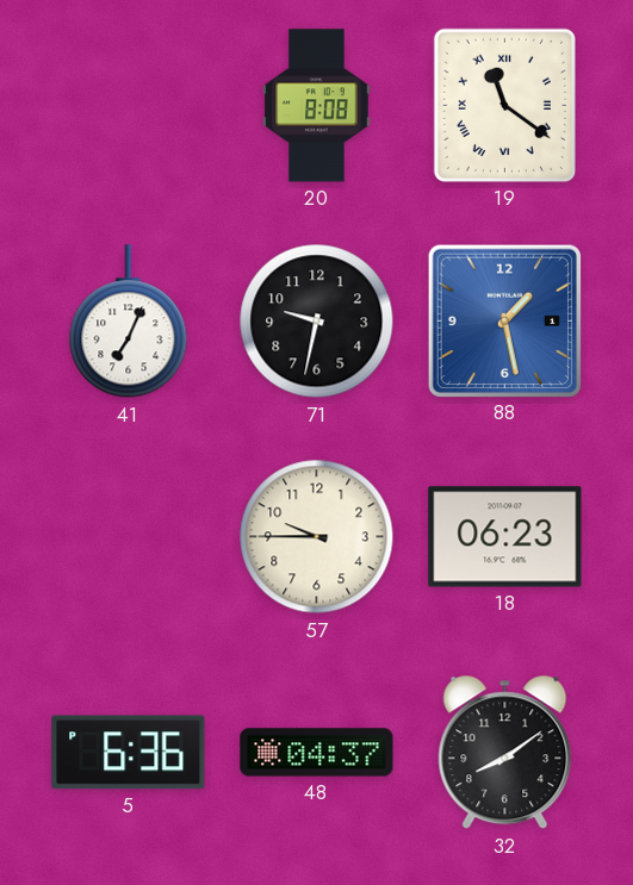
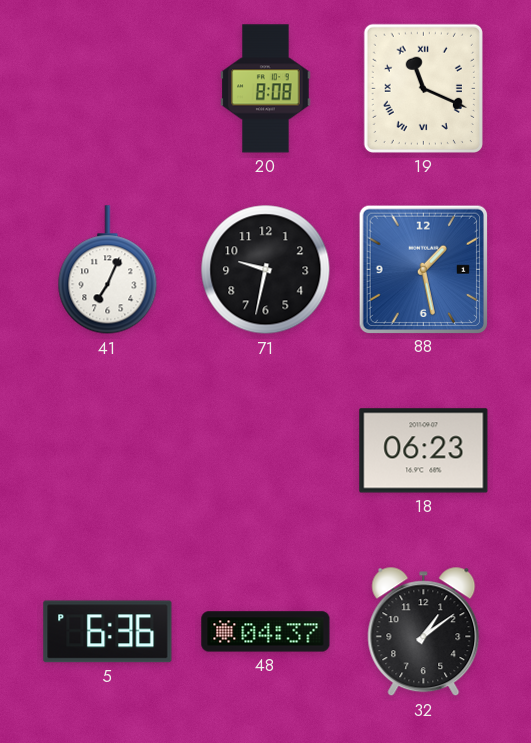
19: 11:21 -> 11:19
57: 9:45 -> none
32: 8:09 -> 1:09
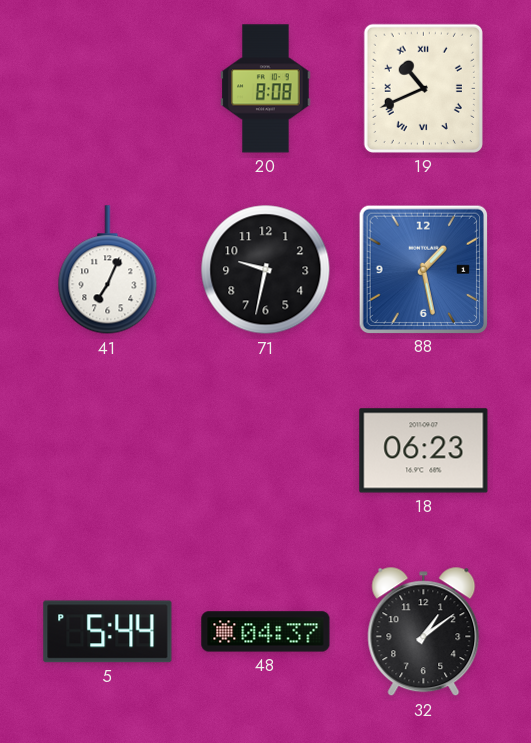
19: 11:19 -> 10:41
5: 6:36 -> 5:44
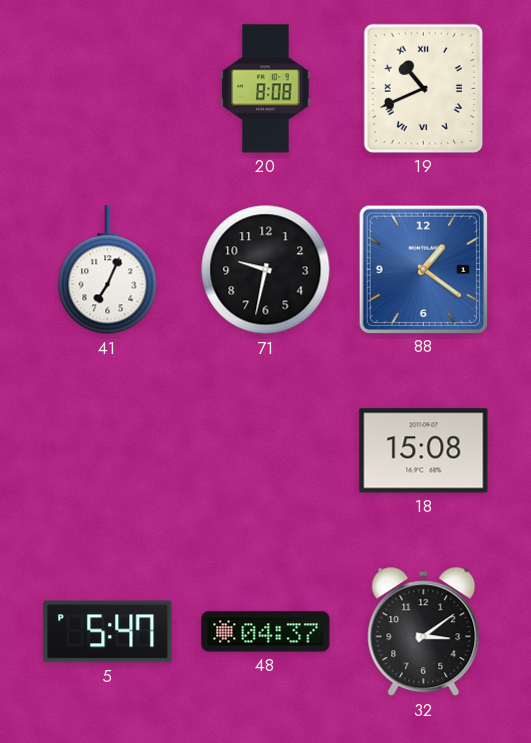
88: 1:28 -> 1:21
18: 06:23 -> 15:08
5: 5:44 -> 5:47
32: 1:09 -> 3:09
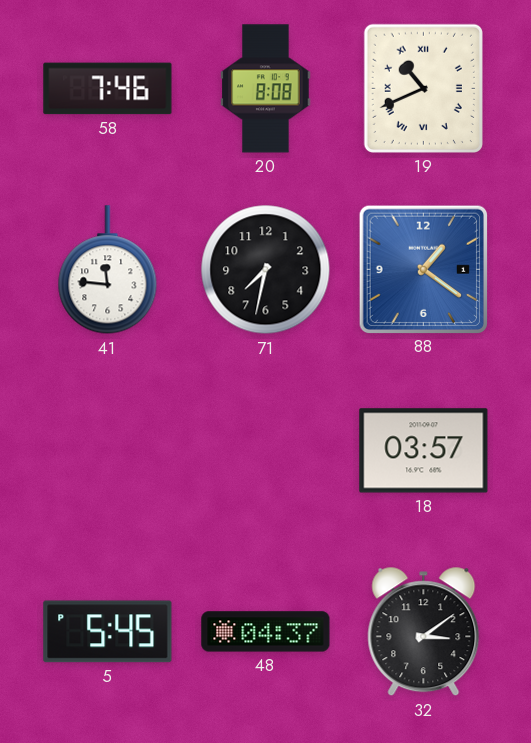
58: none -> 7:46
41: 7:04 -> 11:46
71: 9:32 -> 7:32
18: 15:08 -> 03:57
5: 5:47 -> 5:45
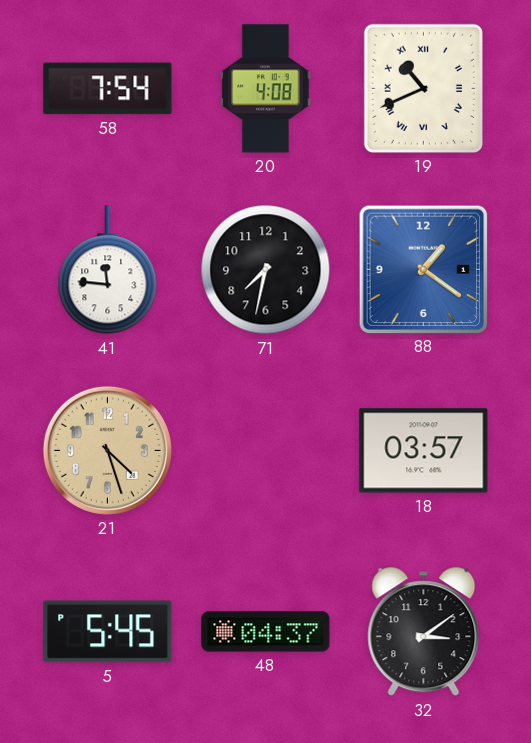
58: 7:46 -> 7:54
20: 8:08 -> 4:08
21: none -> 4:27
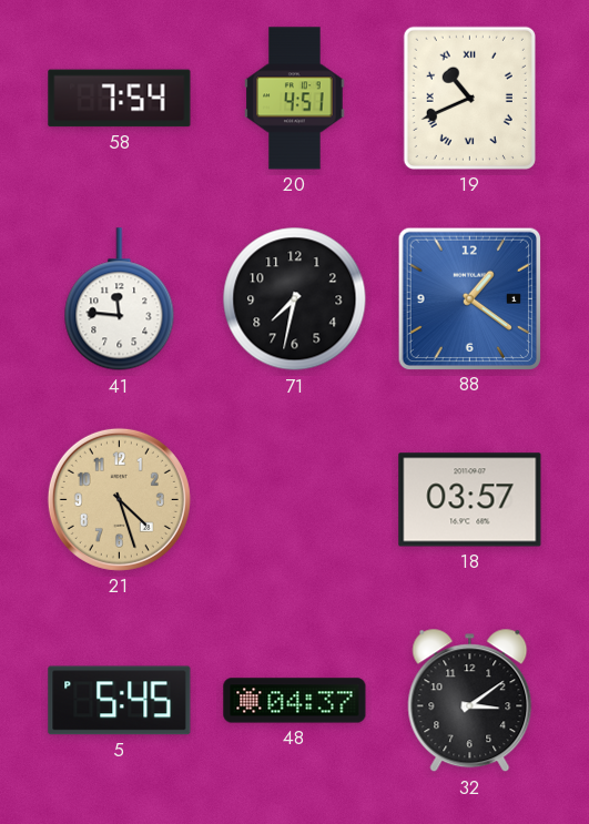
20: 4:08 -> 4:51
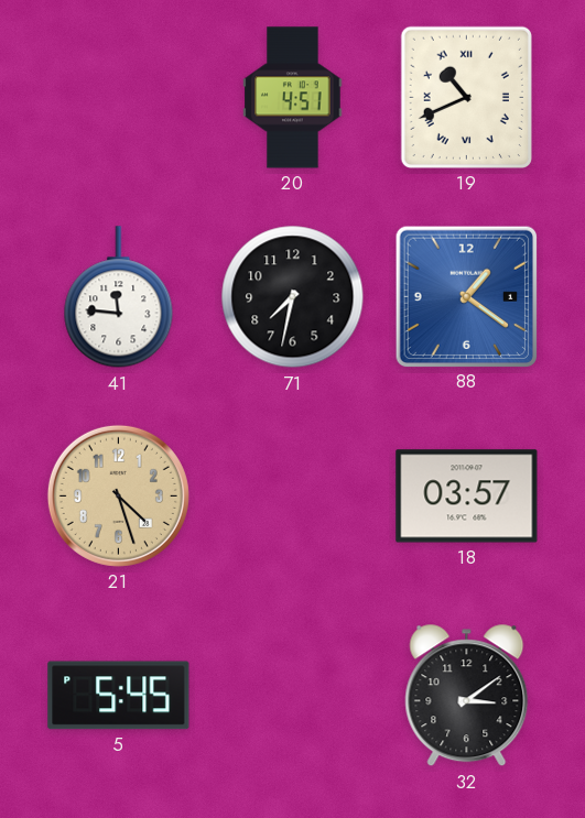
58: 7:54 -> none
48: 04:37 -> none
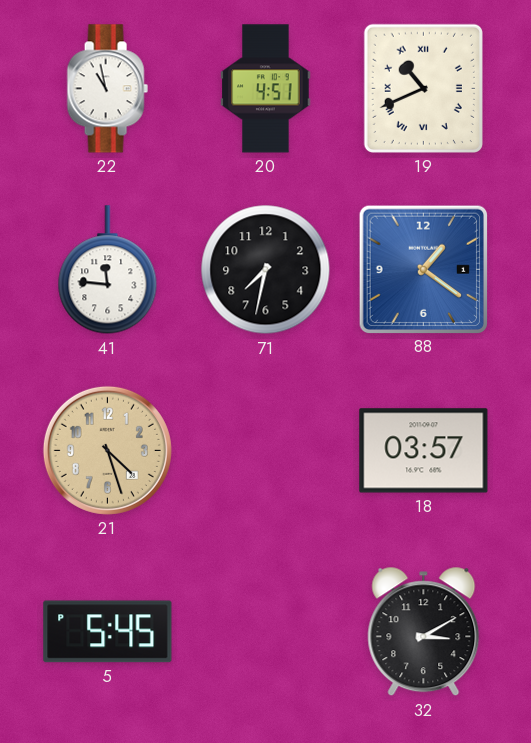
22: none -> 10:58
32: 3:09 -> 3:10
